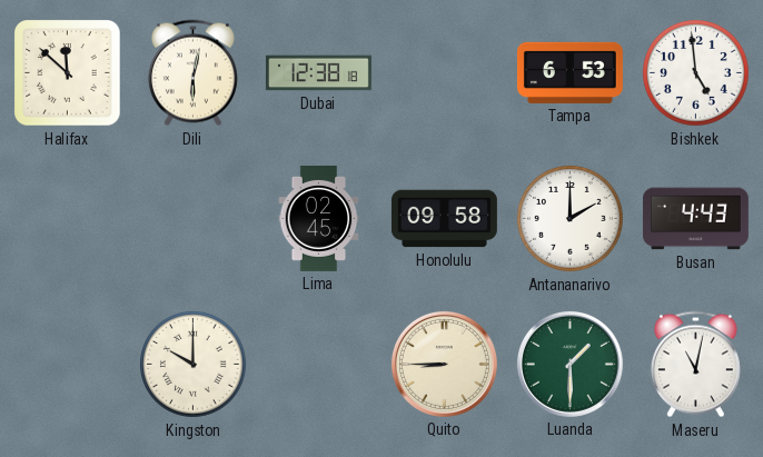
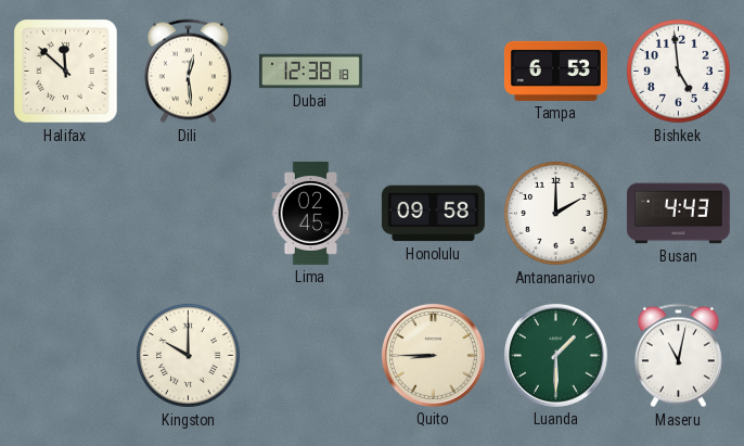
Dili: 6:02 -> 12:29
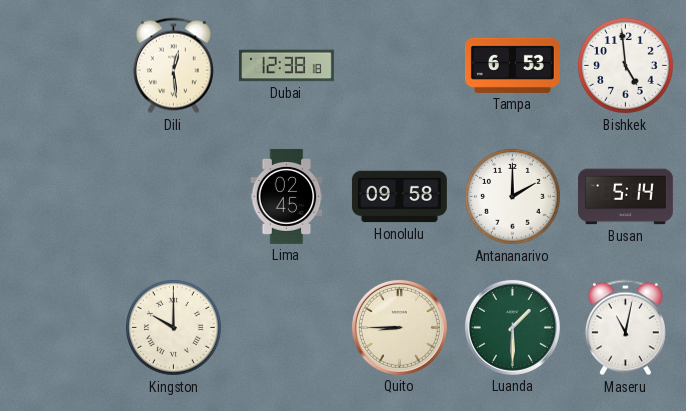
Halifax: 11:52 -> none
Busan: 4:43 -> 5:14
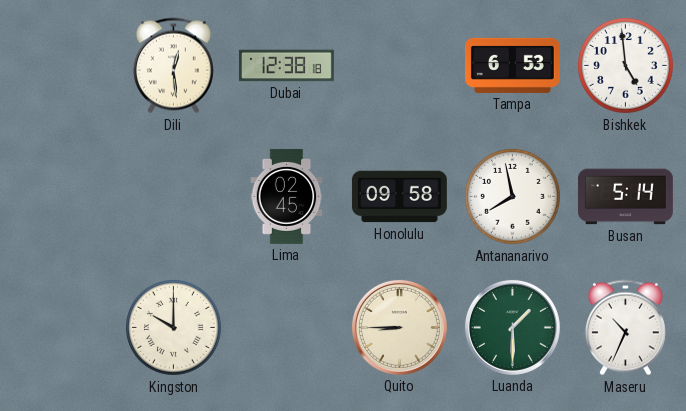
Antananarivo: 2:00 -> 7:58
Maseru: 11:02 -> 10:34
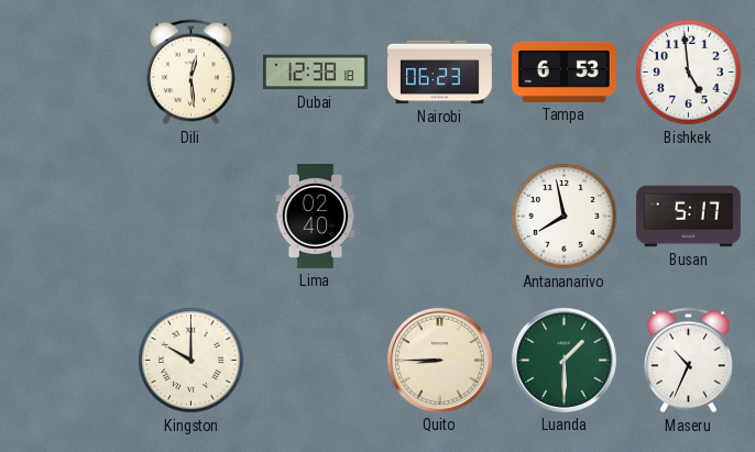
Nairobi: none -> 06:23
Lima: 02:45 -> 02:40
Honolulu: 09:58 -> none
Busan: 5:14 -> 5:17
